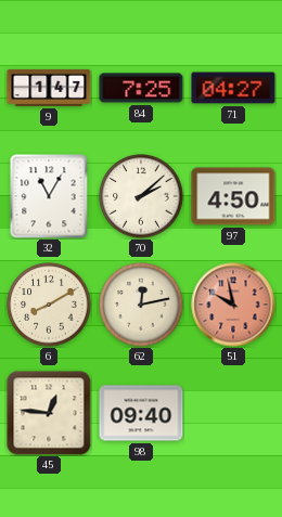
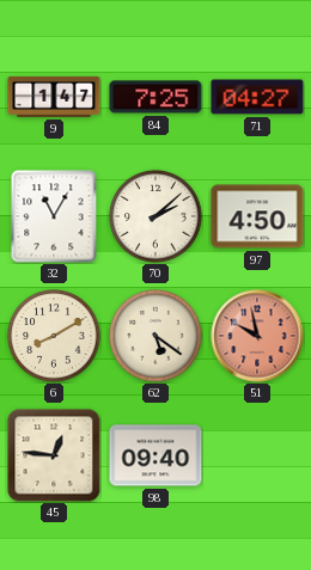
62: 12:13 -> 5:21
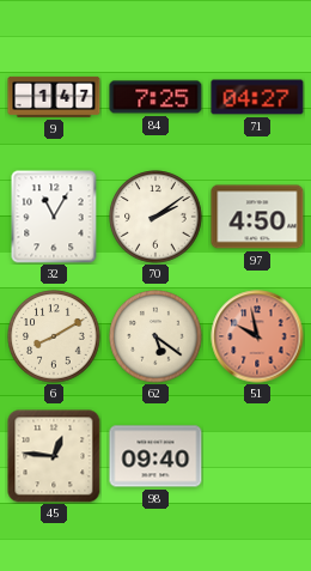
70: 2:08 -> 2:09
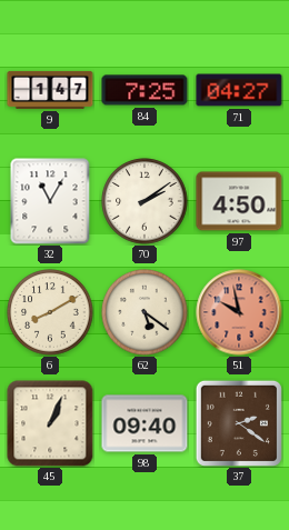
45: 12:46 -> 1:04
37: none -> 2:21
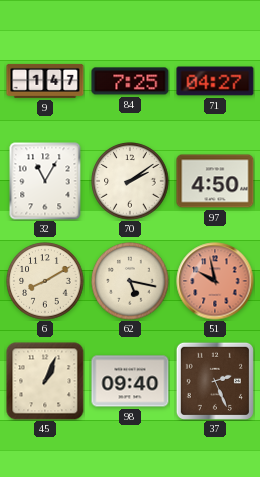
62: 5:21 -> 5:17
37: 2:21 -> 2:26
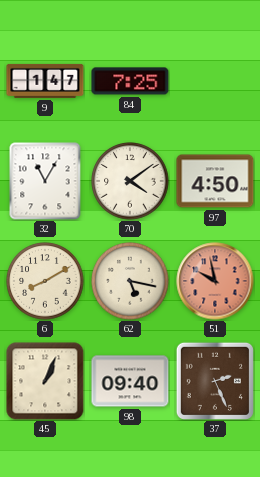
71: 04:27 -> none
70: 2:09 -> 4:09
